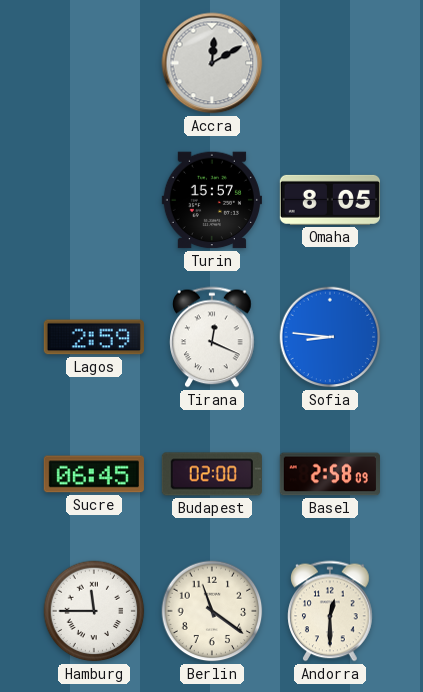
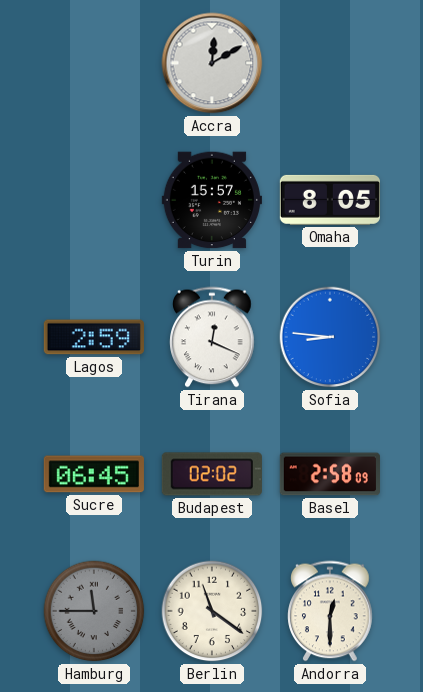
Budapest: 02:00 -> 02:02
Hamburg dial: white -> grey
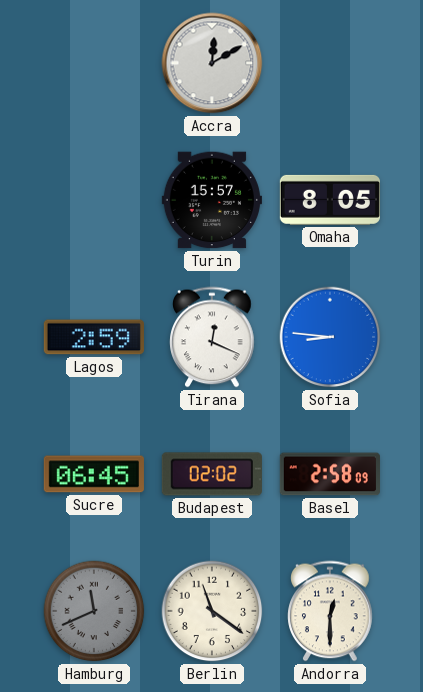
Hamburg: 11:45 -> 11:41
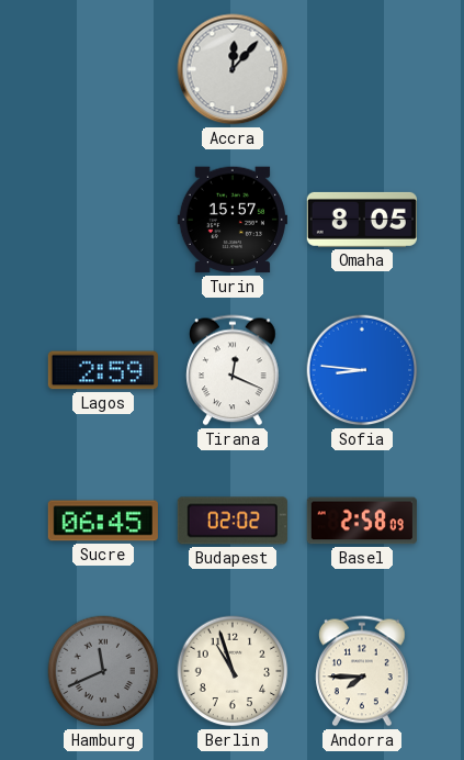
Accra: 12:10 -> 12:07
Berlin: 11:21 -> 10:57
Andorra: 12:30 -> 7:45
